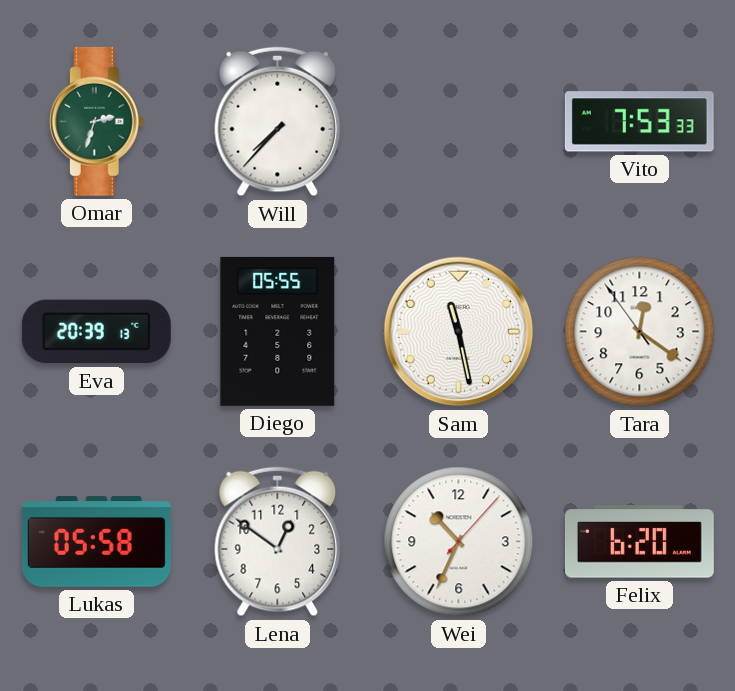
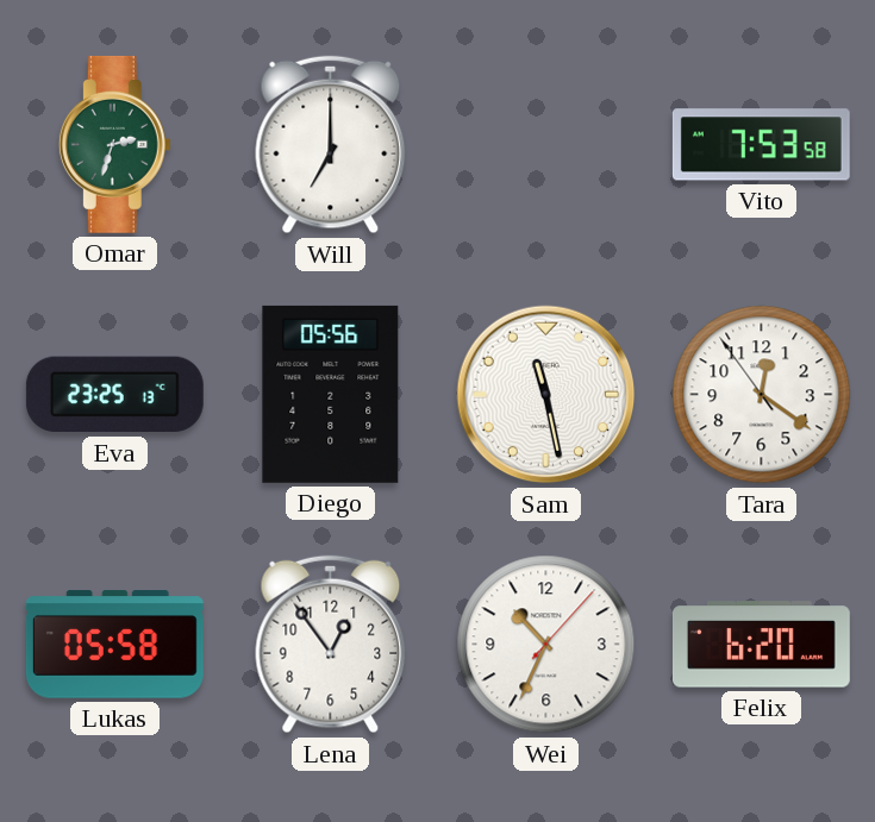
Will: 7:37 -> 7:00
Vito: 7:53:33 -> 7:53:58
Eva: 20:39 -> 23:25
Diego: 05:55 -> 05:56
Lena: 12:51 -> 12:54
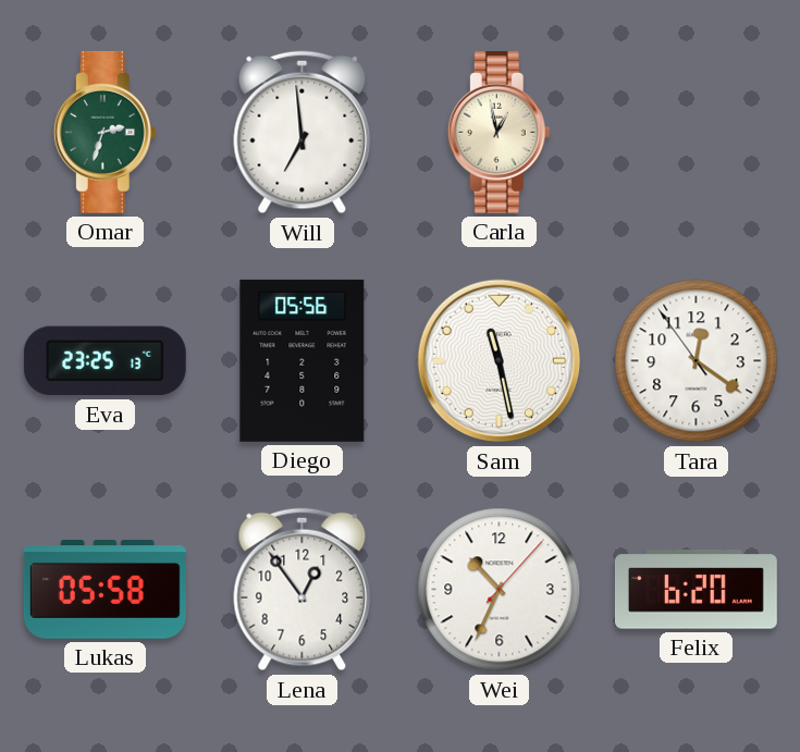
Will: 7:00 -> 6:59
Carla: none -> 12:58
Vito: 7:53 -> none
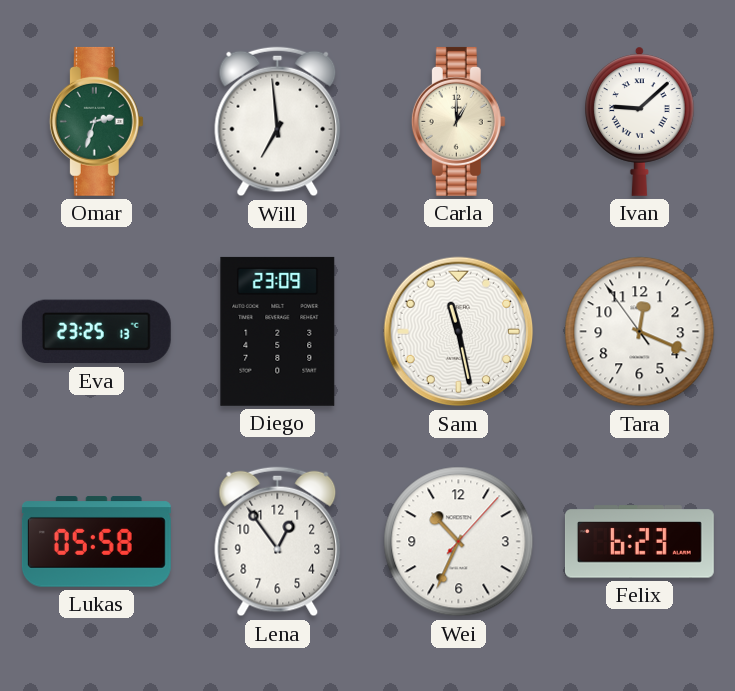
Carla: 12:58 -> 1:00
Ivan: none -> 9:08
Diego: 05:56 -> 23:09
Tara: 12:20 -> 12:18
Felix: 6:20 -> 6:23
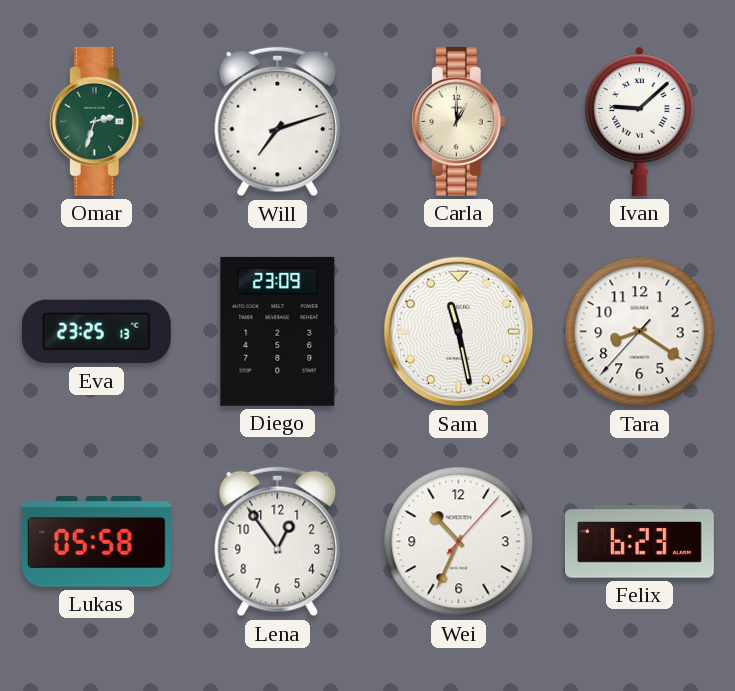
Will: 6:59 -> 7:12
Tara: 12:18 -> 8:20
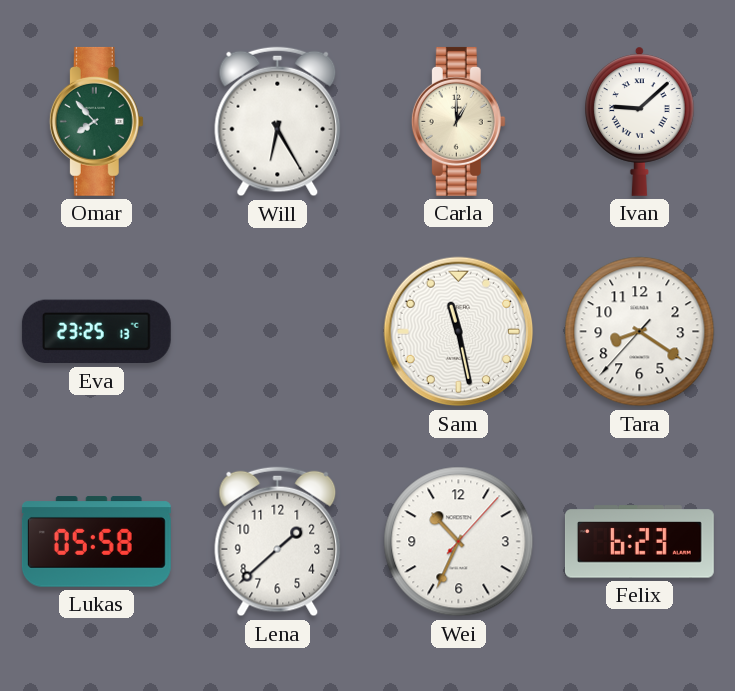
Omar: 2:33 -> 7:53
Will: 7:12 -> 6:25
Diego: 23:09 -> none
Lena: 12:54 -> 1:38
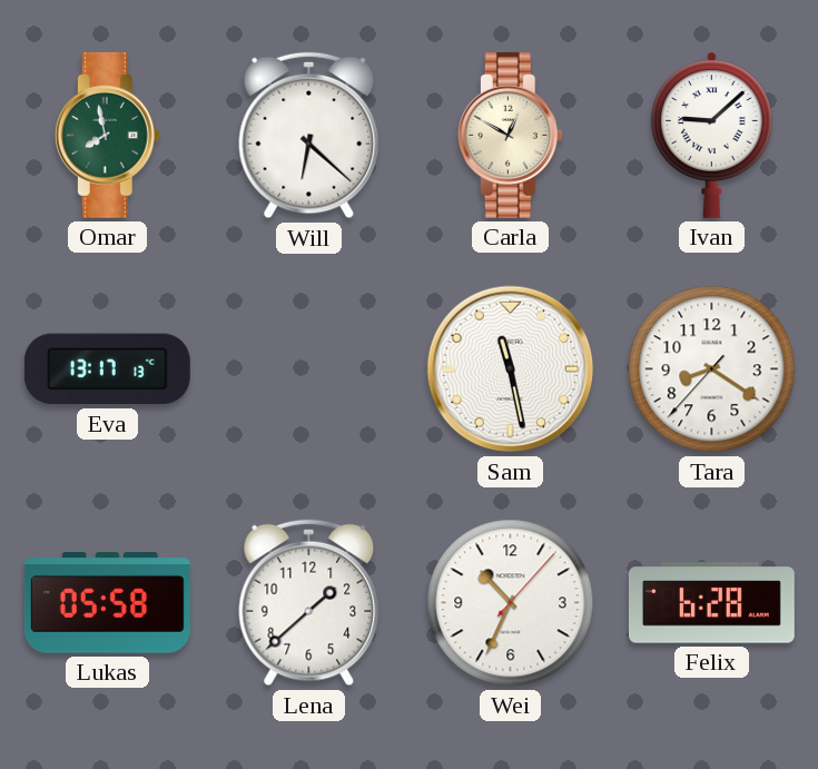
Omar: 7:53 -> 7:58
Will: 6:25 -> 6:22
Carla: 1:00 -> 12:50
Eva: 23:25 -> 13:17
Felix: 6:23 -> 6:28
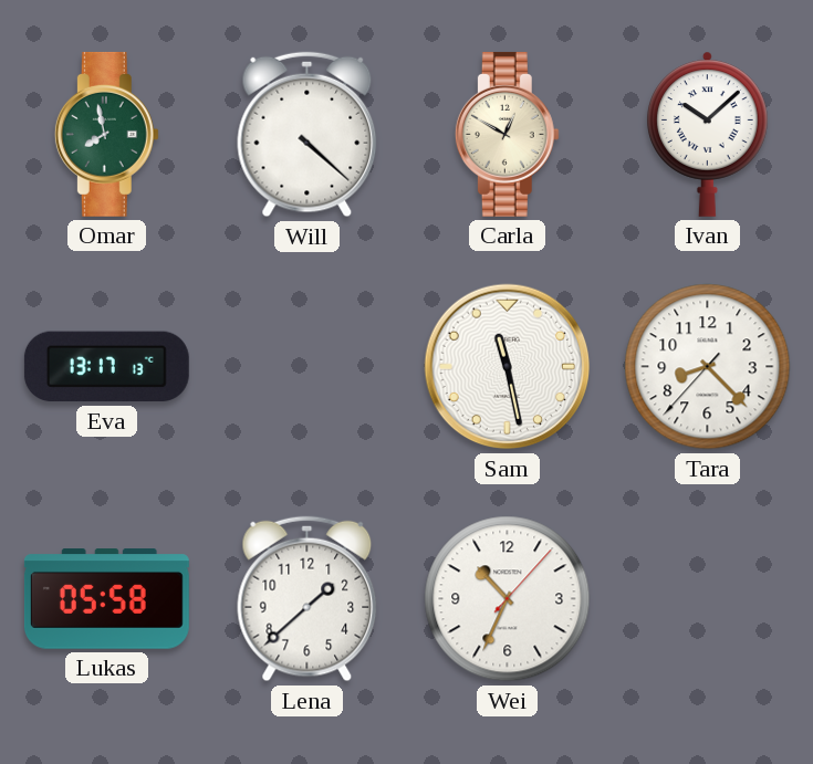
Will: 6:22 -> 4:22
Ivan: 9:08 -> 10:08
Tara: 8:20 -> 8:22
Felix: 6:28 -> none
